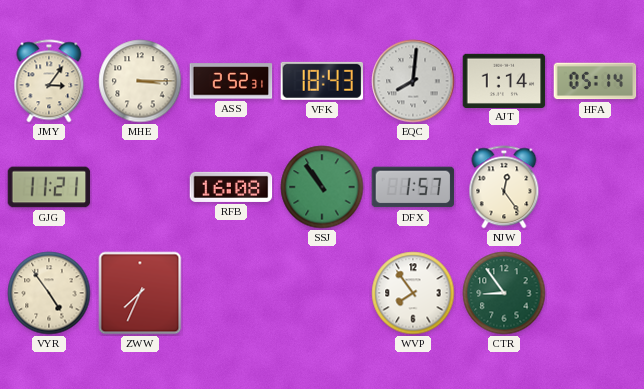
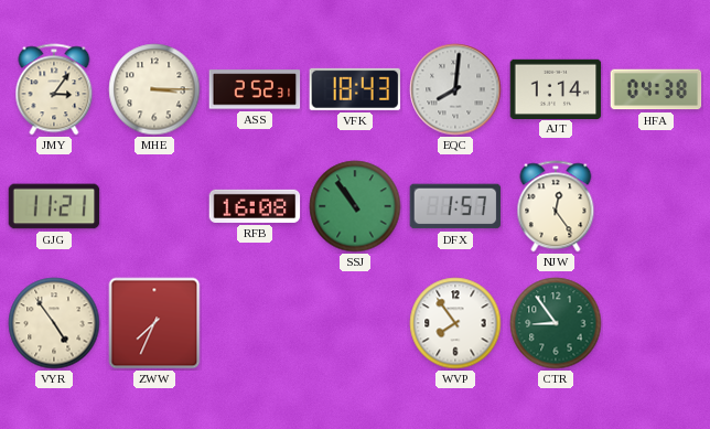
HFA: 05:14 -> 04:38
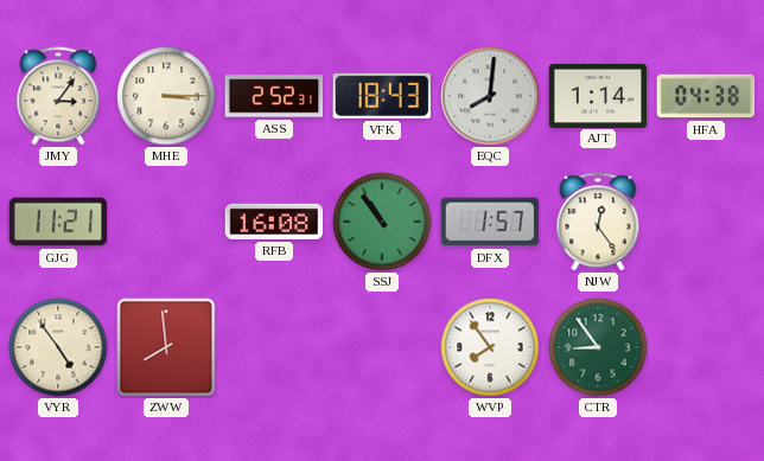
ZWW: 7:34 -> 7:59
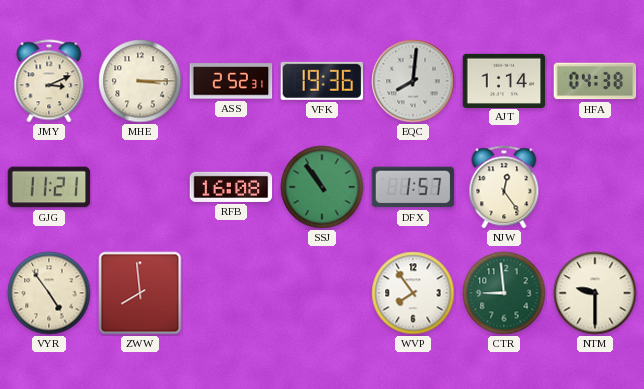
JMY: 3:06 -> 3:11
VFK: 18:43 -> 19:36
CTR: 8:54 -> 8:59
NTM: none -> 9:30
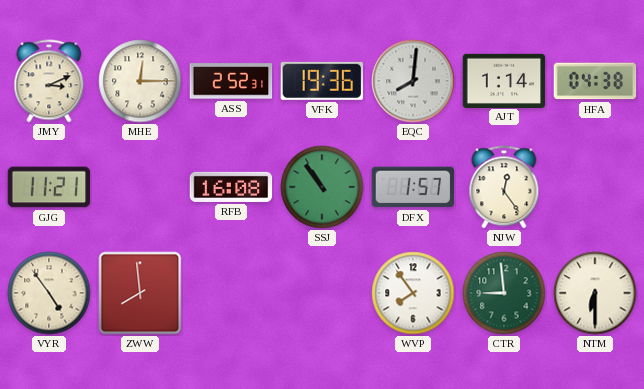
MHE: 3:15 -> 12:15
NTM: 9:30 -> 6:30
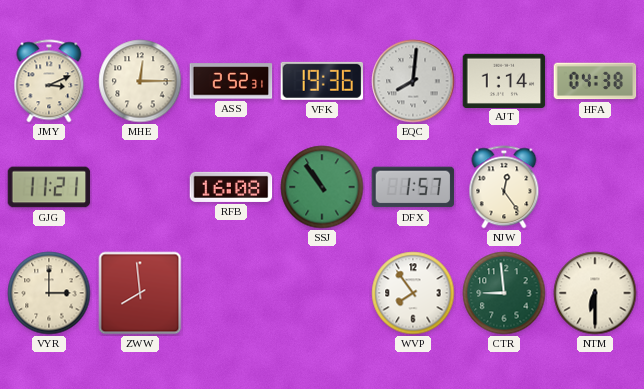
VYR: 4:54 -> 3:00
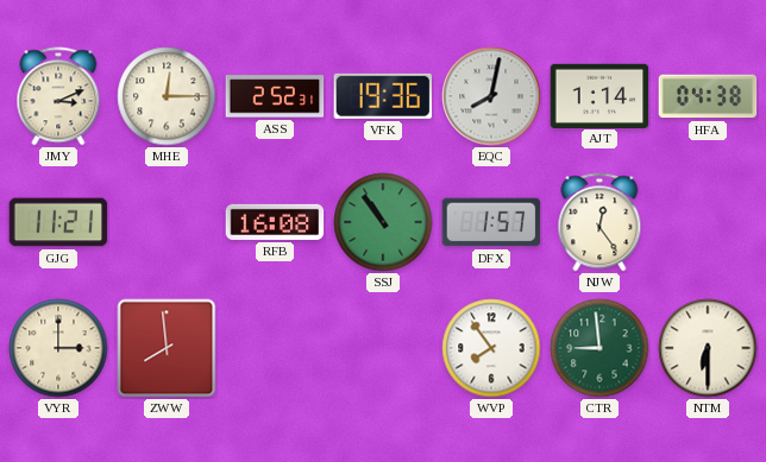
EQC: 8:01 -> 8:02
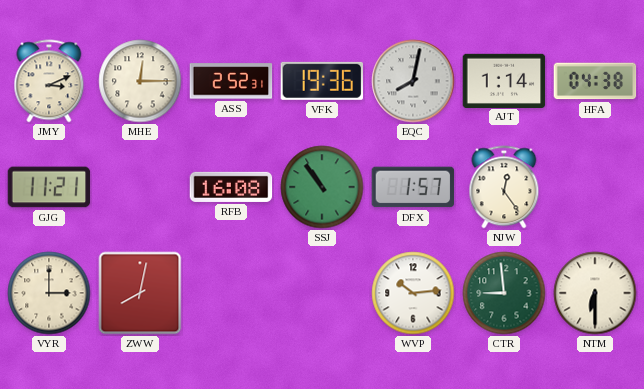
ZWW: 7:59 -> 8:02
WVP: 7:54 -> 10:14
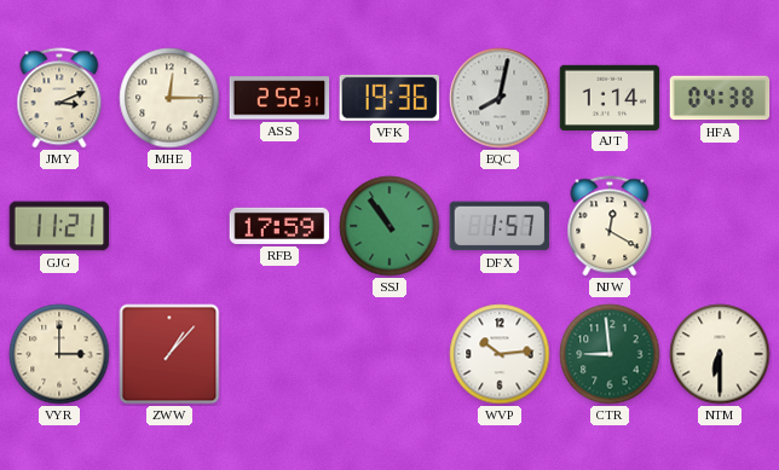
RFB: 16:08 -> 17:59
NJW: 12:24 -> 12:20
ZWW: 8:02 -> 1:07
